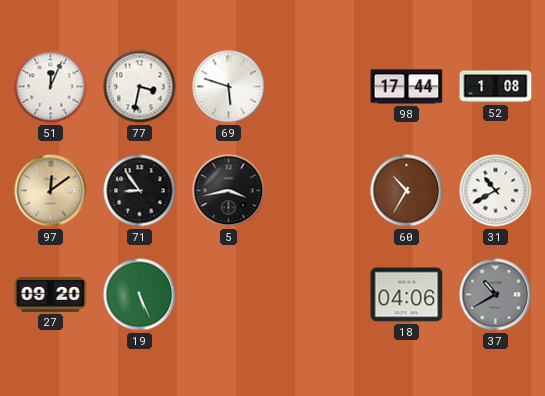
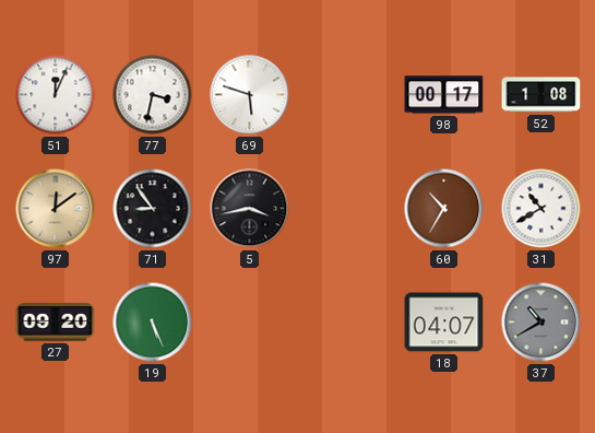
98: 17:44 -> 00:17
18: 04:06 -> 04:07
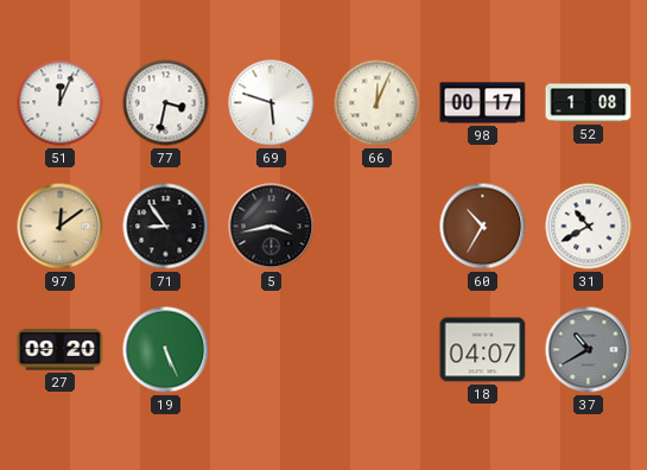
66: none -> 12:04
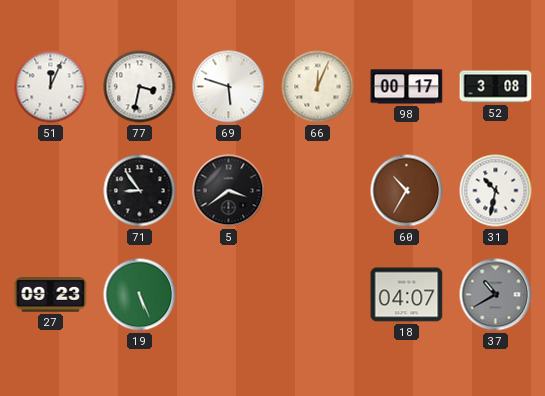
52: 1:08 -> 3:08
97: 12:09 -> none
5: 3:43 -> 3:39
31: 10:40 -> 10:32
27: 09:20 -> 09:23
